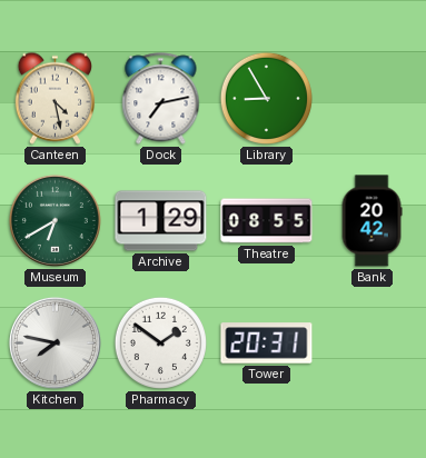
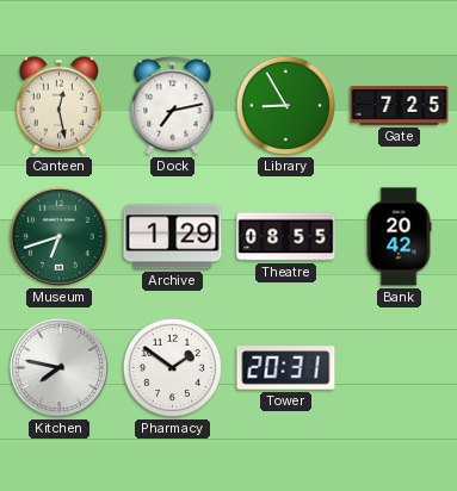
Canteen: 4:28 -> 12:28
Gate: none -> 7:25
Museum: 6:40 -> 6:42
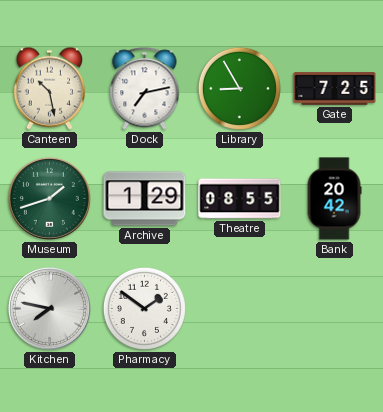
Canteen: 12:28 -> 10:28
Museum: 6:42 -> 1:42
Tower: 20:31 -> none
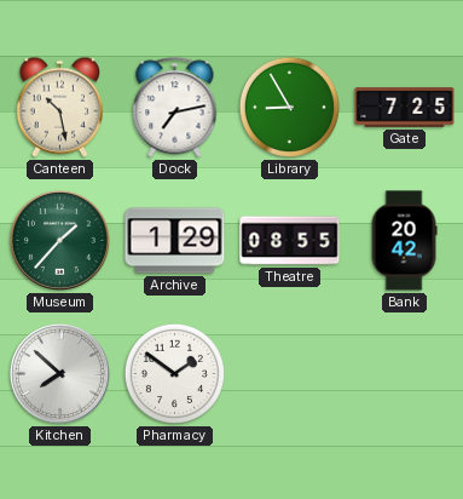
Museum: 1:42 -> 1:37
Kitchen: 7:47 -> 7:52
